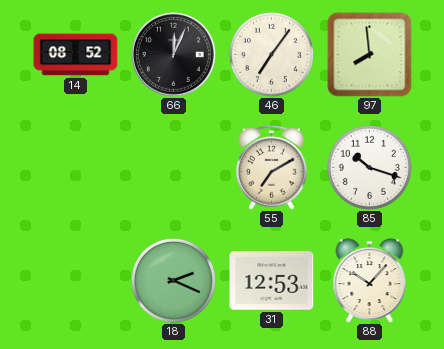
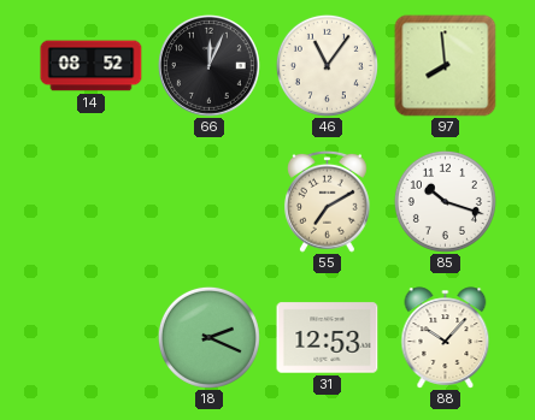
46: 7:06 -> 11:06
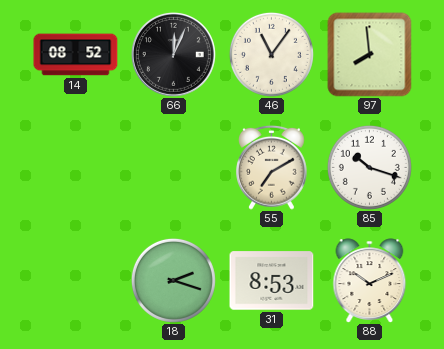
18: 2:19 -> 2:18
31: 12:53 -> 8:53
88: 10:07 -> 10:11
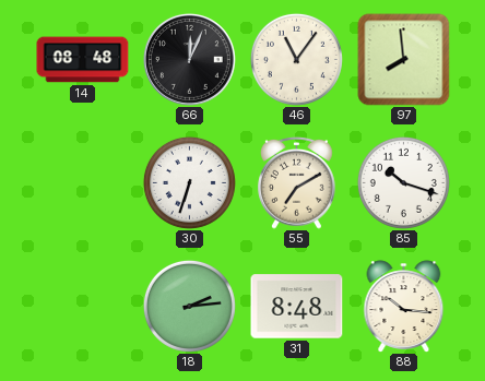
14: 08:52 -> 08:48
30: none -> 6:33
18: 2:18 -> 2:14
31: 8:53 -> 8:48
88: 10:11 -> 10:16
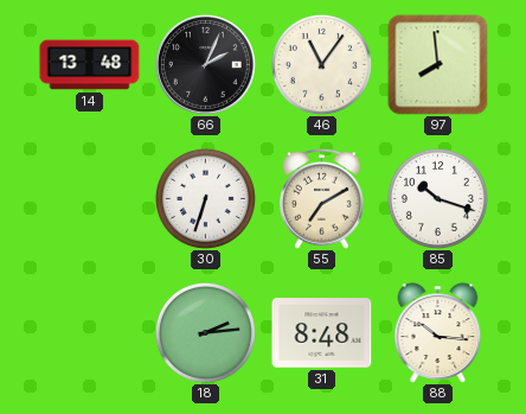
14: 08:48 -> 13:48
66: 12:04 -> 2:04
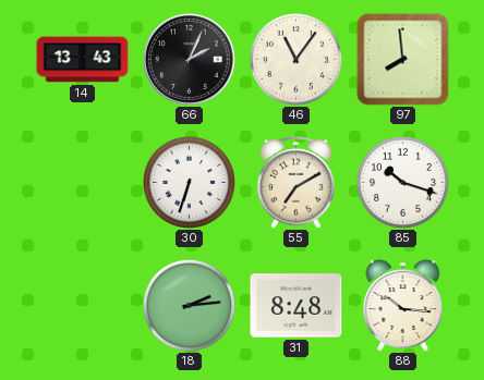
14: 13:48 -> 13:43
